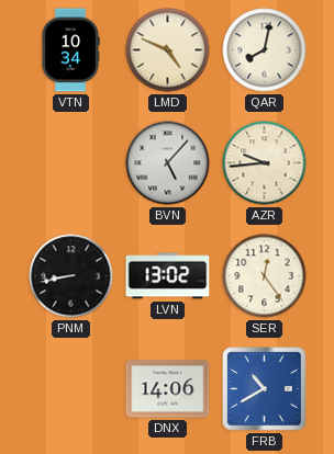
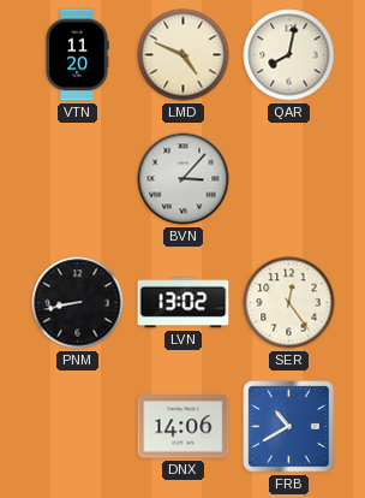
VTN: 10:34 -> 11:20
BVN: 5:07 -> 3:07
AZR: 9:44 -> none
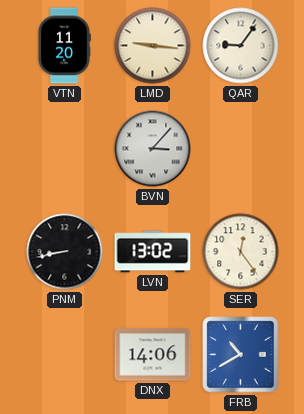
LMD: 4:49 -> 9:16
QAR: 8:02 -> 9:06
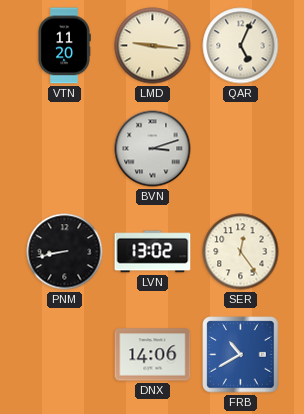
QAR: 9:06 -> 5:04
BVN: 3:07 -> 3:12
